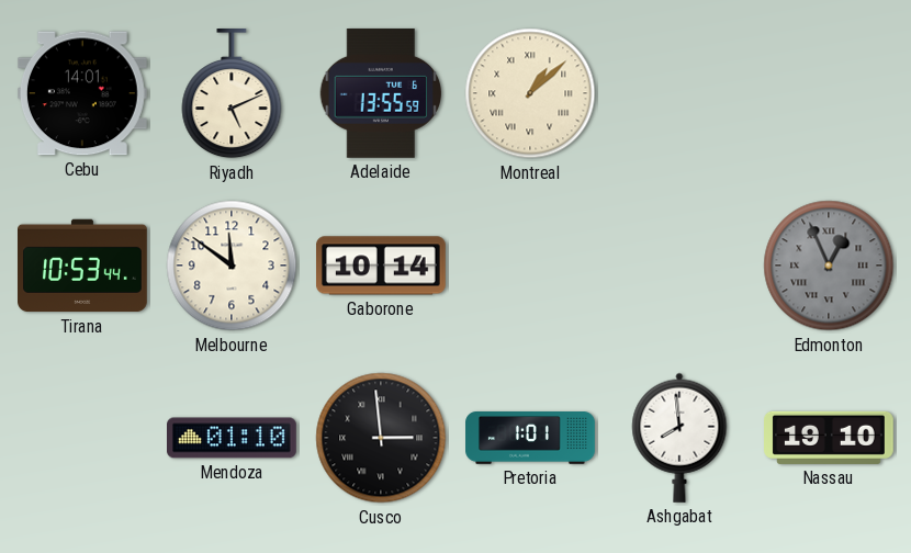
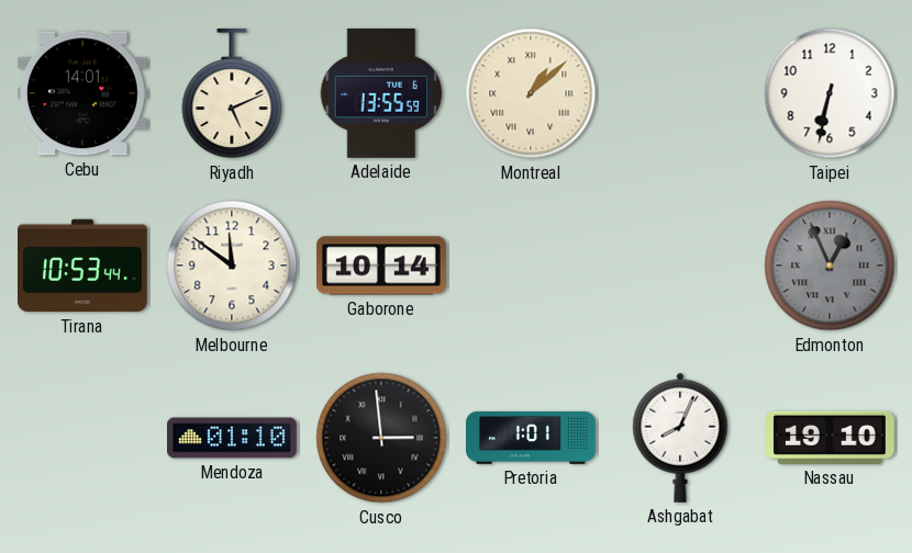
Taipei: none -> 6:32
Ashgabat: 7:59 -> 8:04
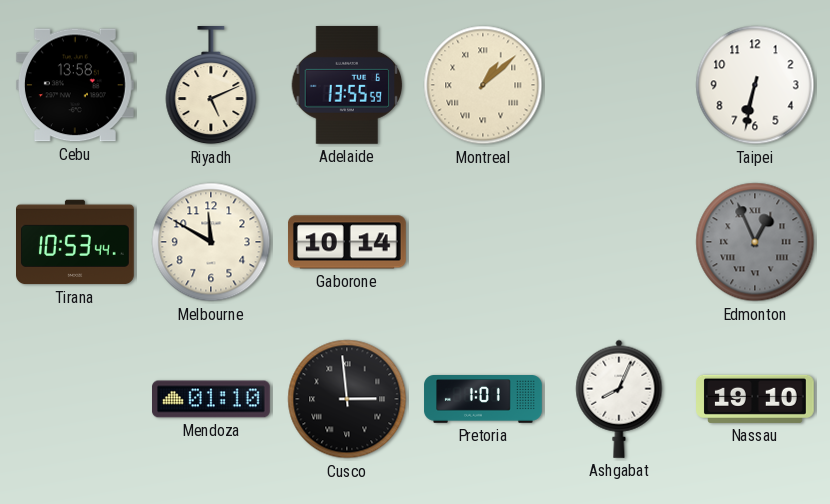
Cebu: 14:01 -> 13:58
Melbourne: 11:51 -> 11:50
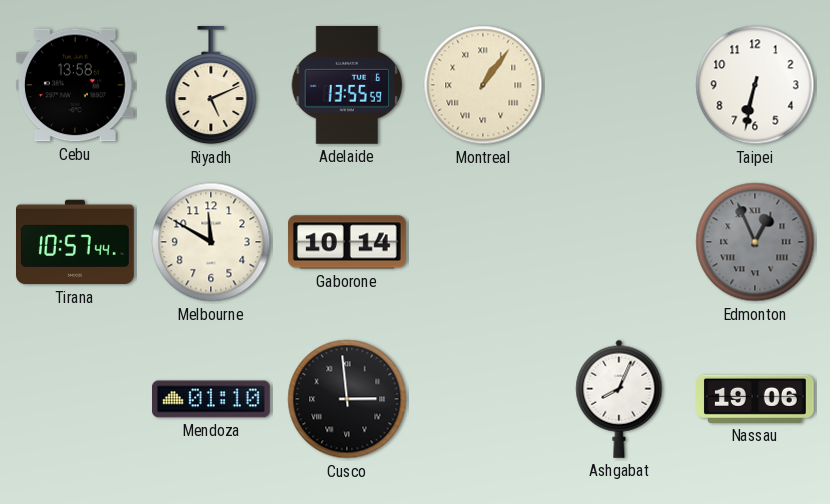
Montreal: 1:08 -> 1:06
Tirana: 10:53 -> 10:57
Pretoria: 1:01 -> none
Nassau: 19:10 -> 19:06
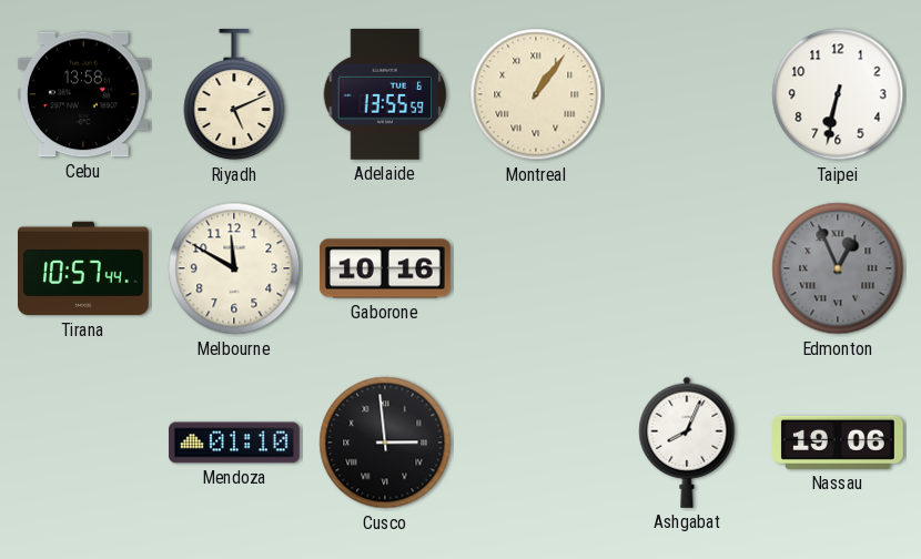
Gaborone: 10:14 -> 10:16
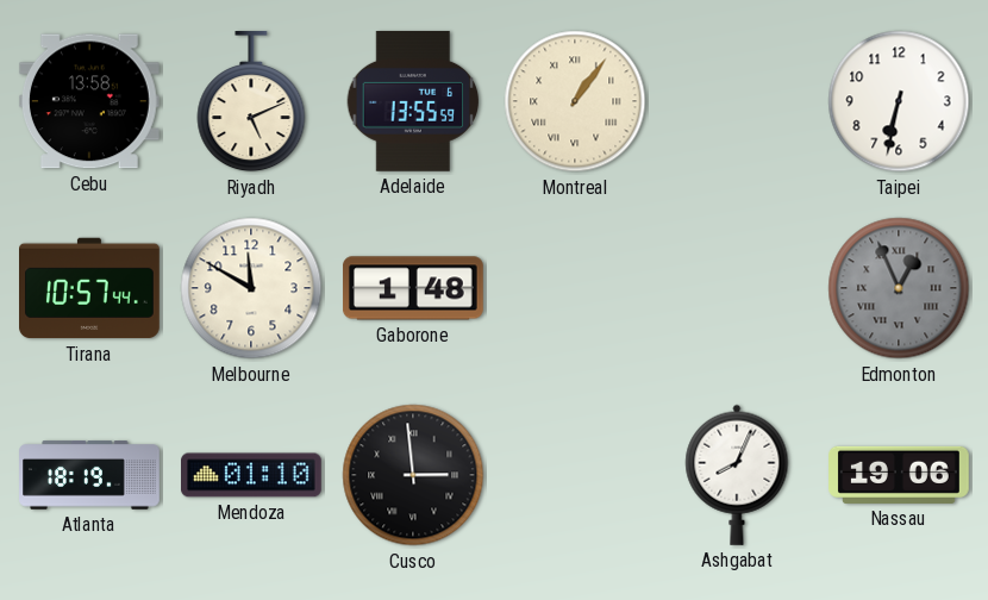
Gaborone: 10:16 -> 1:48
Atlanta: none -> 18:19
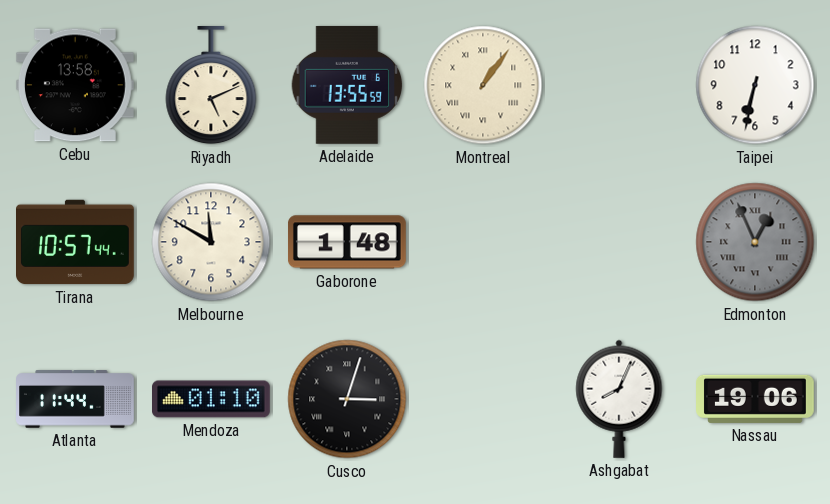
Atlanta: 18:19 -> 11:44
Cusco: 2:59 -> 3:03
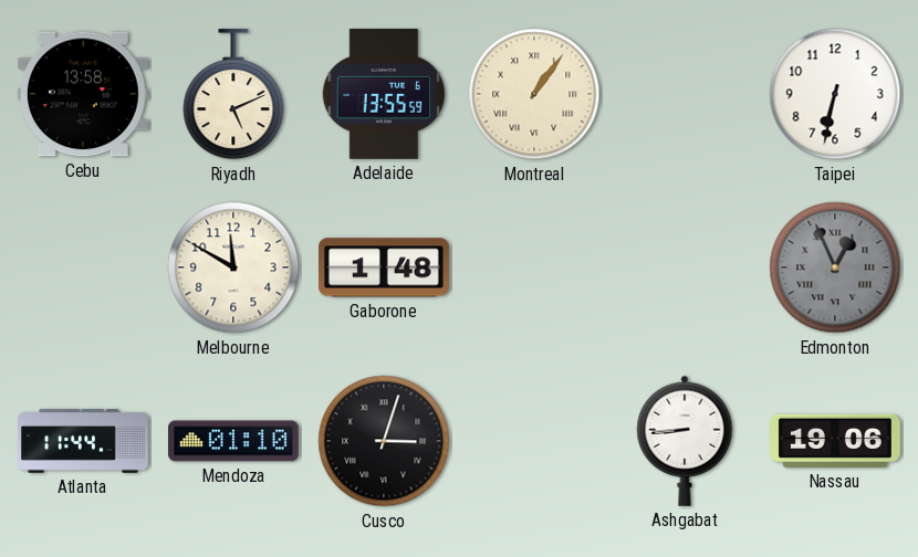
Tirana: 10:57 -> none
Ashgabat: 8:04 -> 8:44
